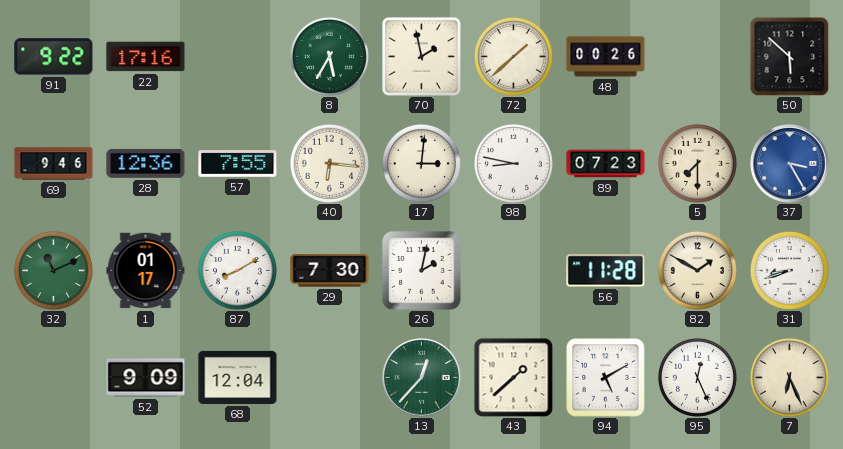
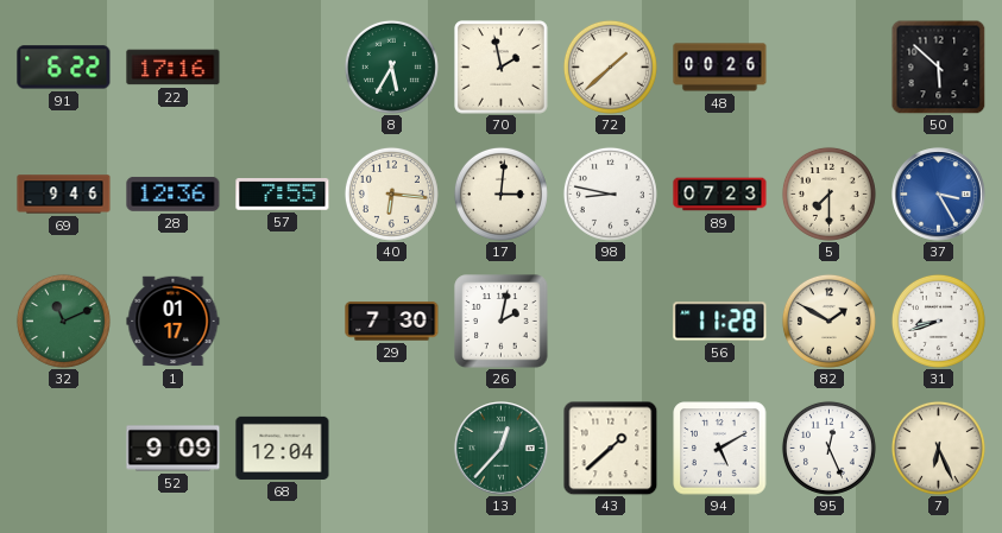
91: 9:22 -> 6:22
87: 8:10 -> none
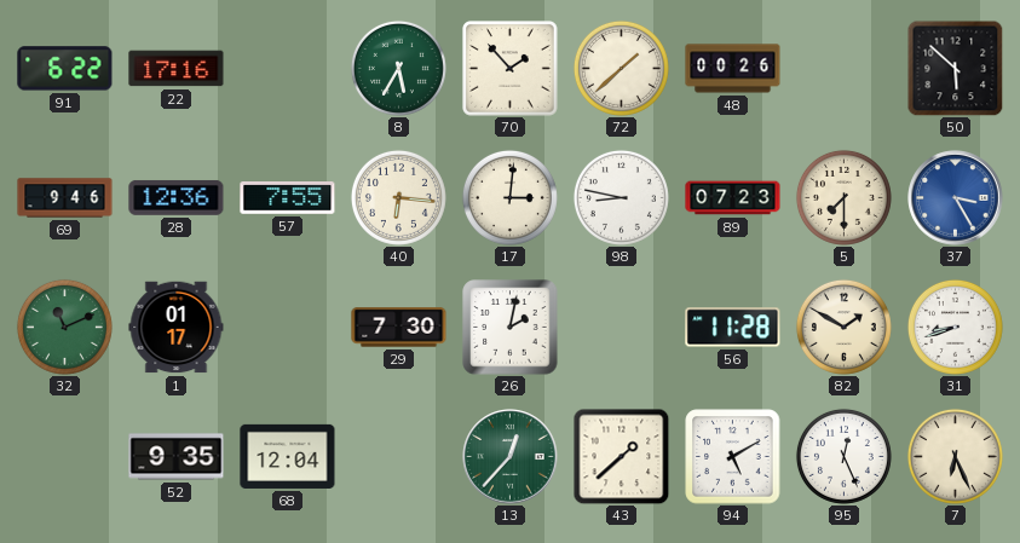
70: 1:58 -> 1:53
52: 9:09 -> 9:35
